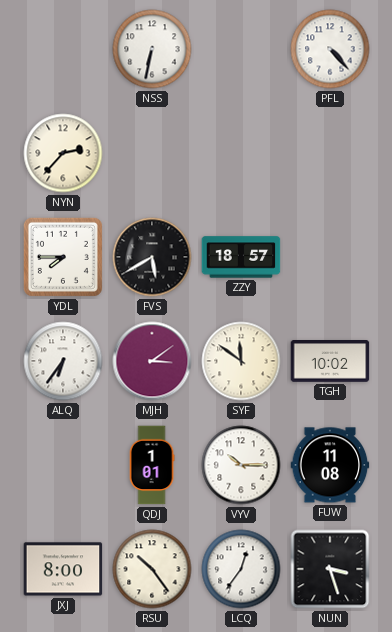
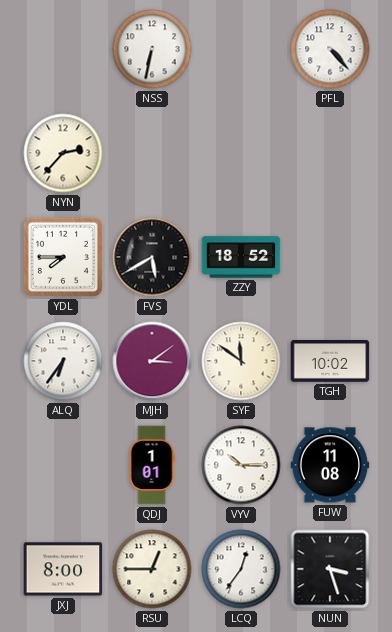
ZZY: 18:57 -> 18:52
RSU: 10:24 -> 12:45
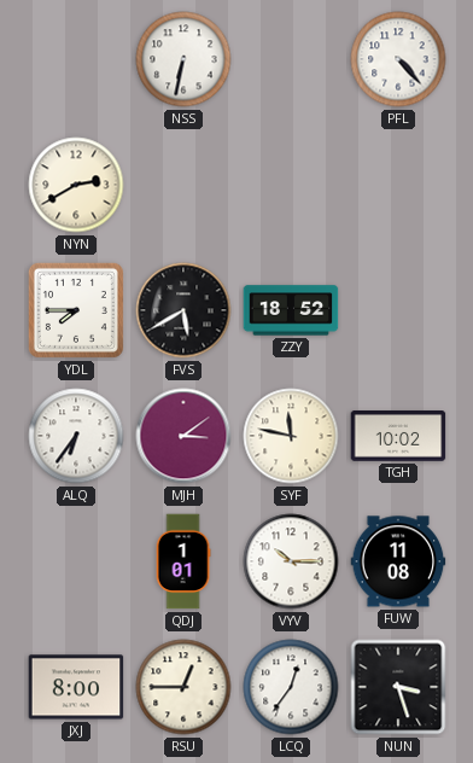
NYN: 2:37 -> 2:40
SYF: 11:51 -> 11:47
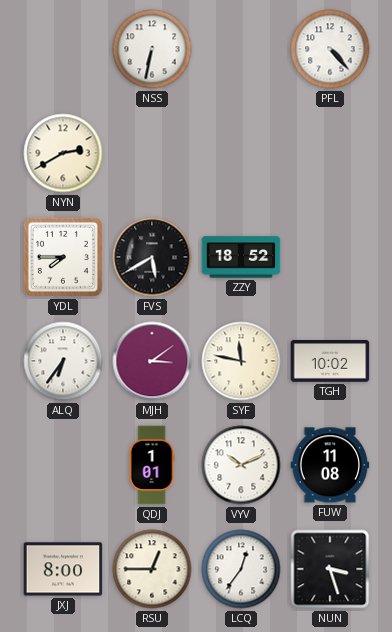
VYV: 10:15 -> 10:11
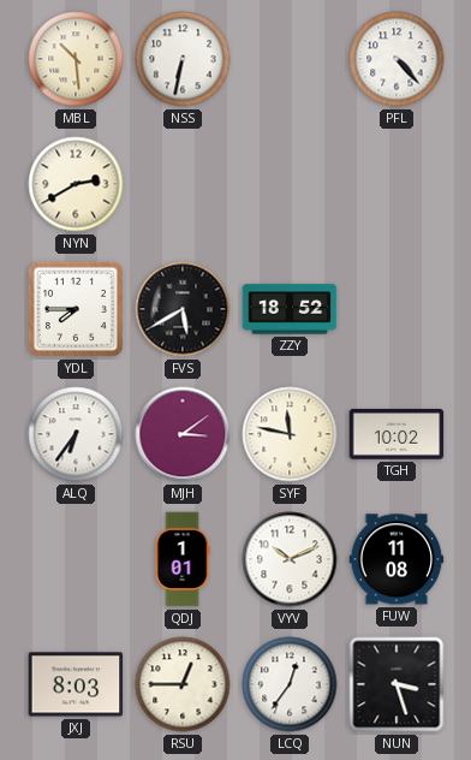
MBL: none -> 10:29
JXJ: 8:00 -> 8:03
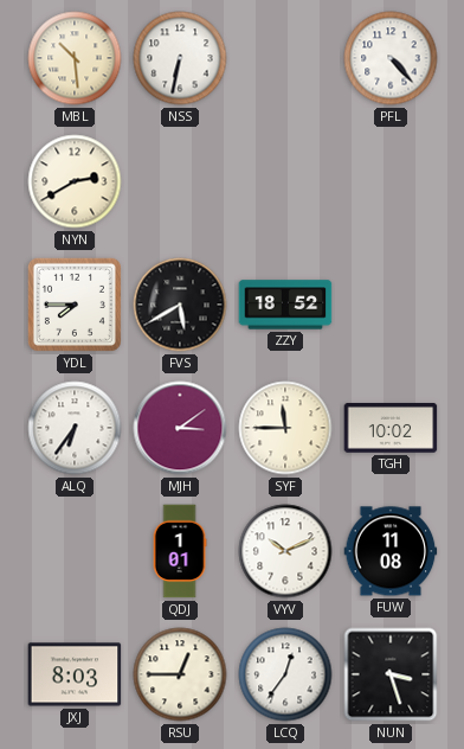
SYF: 11:47 -> 11:45
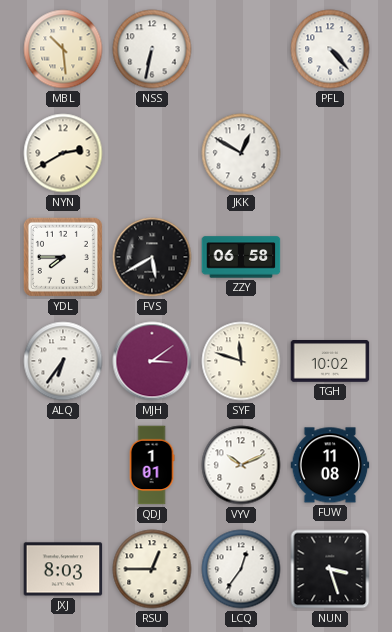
JKK: none -> 12:50
ZZY: 18:52 -> 06:58
SYF: 11:45 -> 11:48
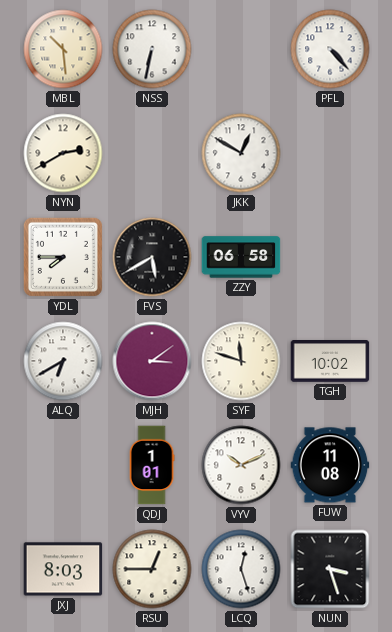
ALQ: 6:36 -> 6:40
LCQ: 12:36 -> 12:27
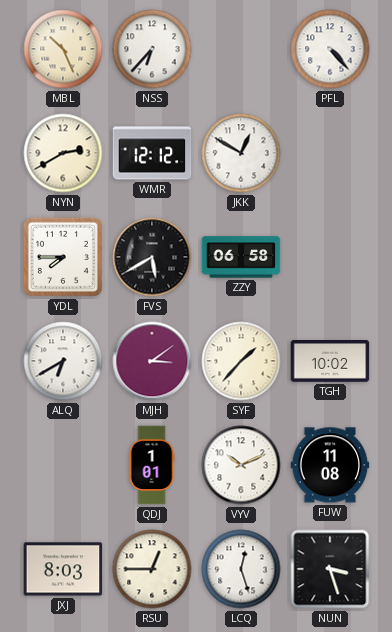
MBL: 10:29 -> 10:26
NSS: 6:32 -> 6:37
WMR: none -> 12:12
SYF: 11:48 -> 1:37
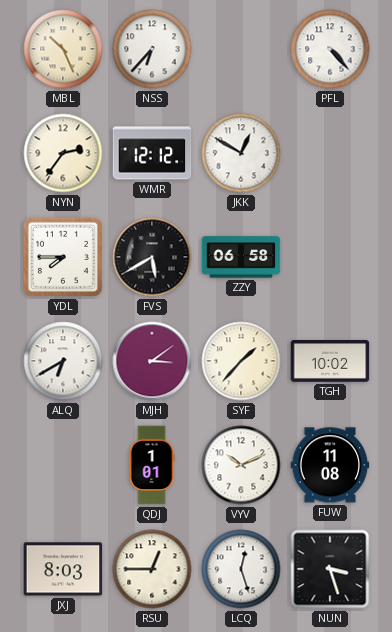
NYN: 2:40 -> 2:36
